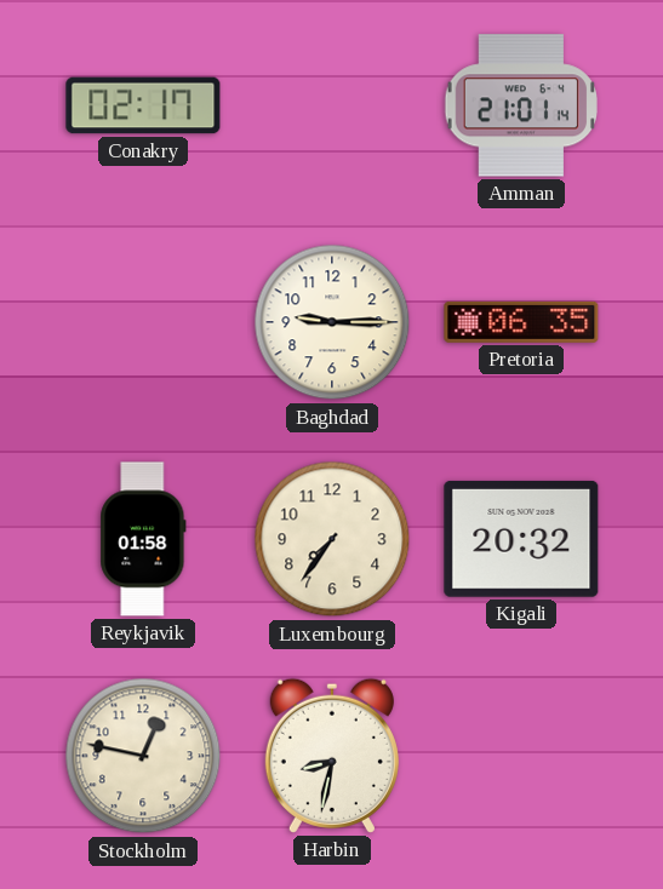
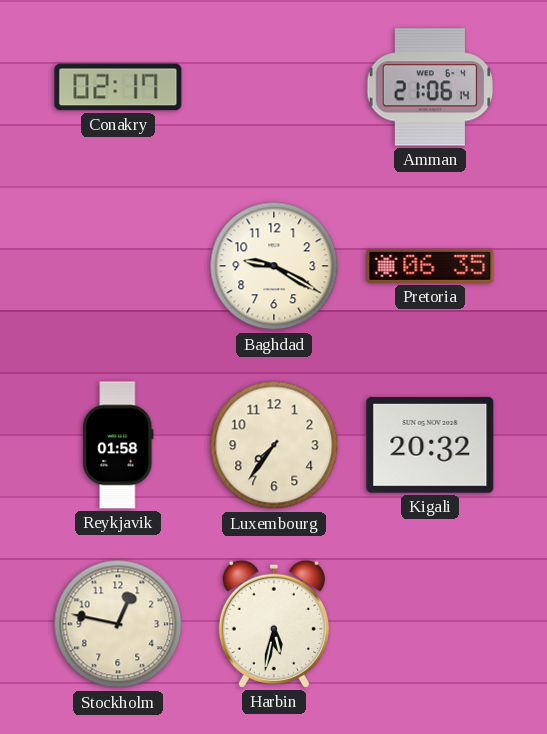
Amman: 21:01 -> 21:06
Baghdad: 9:15 -> 9:20
Harbin: 8:32 -> 5:32
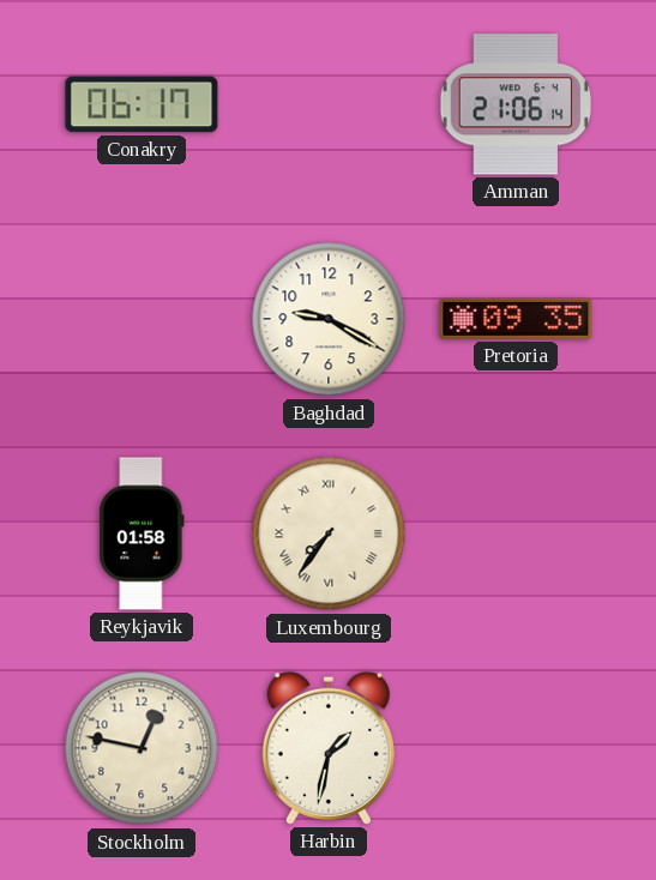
Conakry: 02:17 -> 06:17
Pretoria: 06:35 -> 09:35
Luxembourg numerals: Arabic -> Roman
Kigali: 20:32 -> none
Harbin: 5:32 -> 1:32
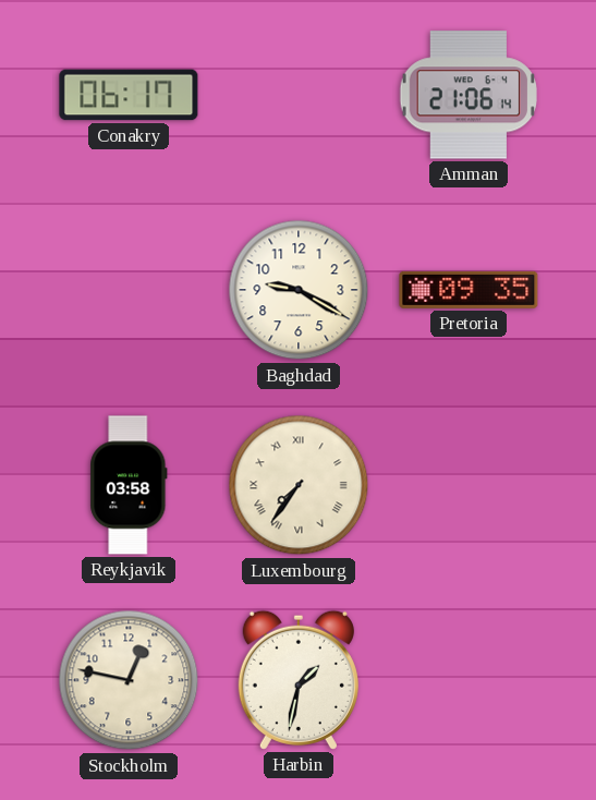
Reykjavik: 01:58 -> 03:58
